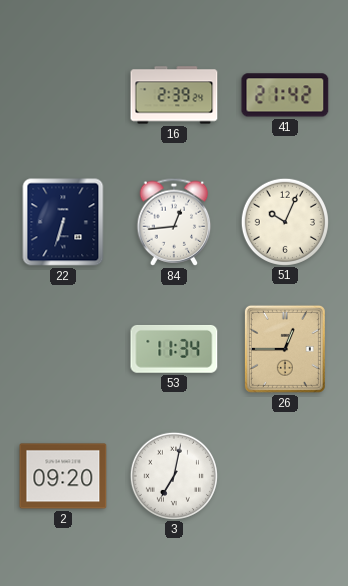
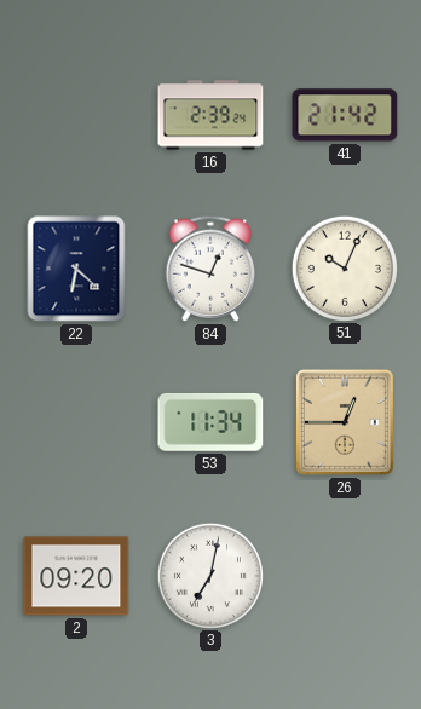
22: 6:33 -> 6:22
84: 12:44 -> 12:48
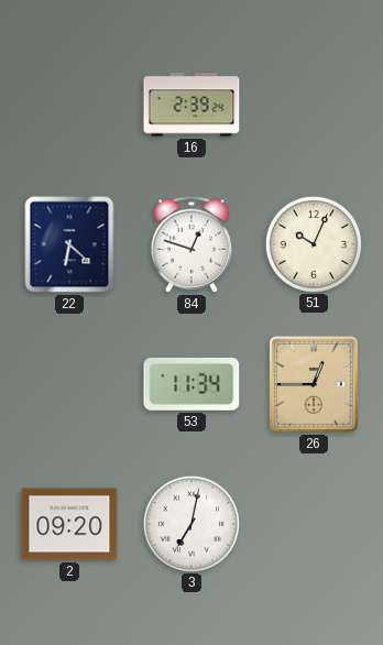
41: 21:42 -> none
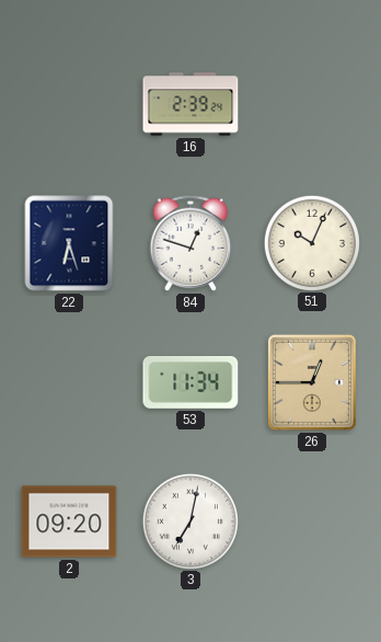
22: 6:22 -> 6:27
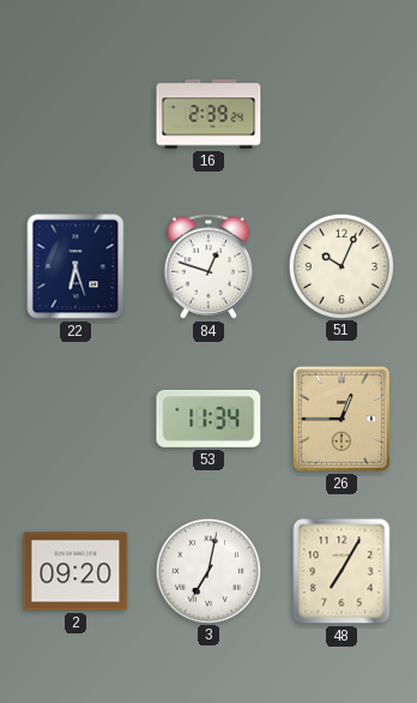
48: none -> 7:05
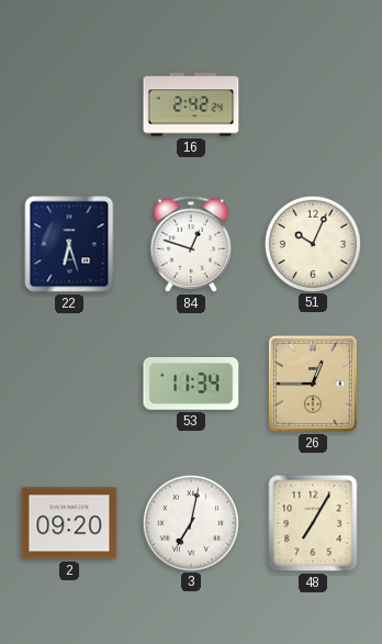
16: 2:39 -> 2:42
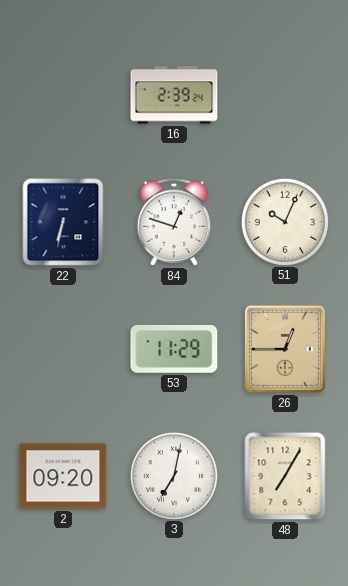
16: 2:42 -> 2:39
22: 6:27 -> 6:32
53: 11:34 -> 11:29
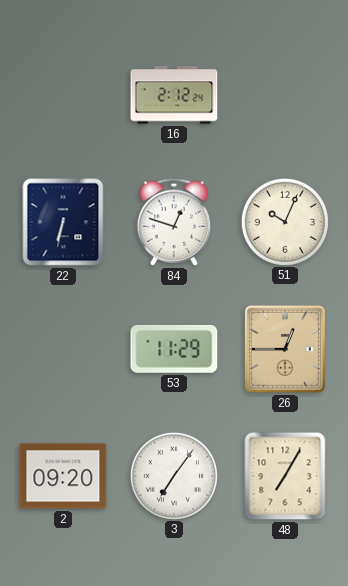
16: 2:39 -> 2:12
3: 7:02 -> 7:06
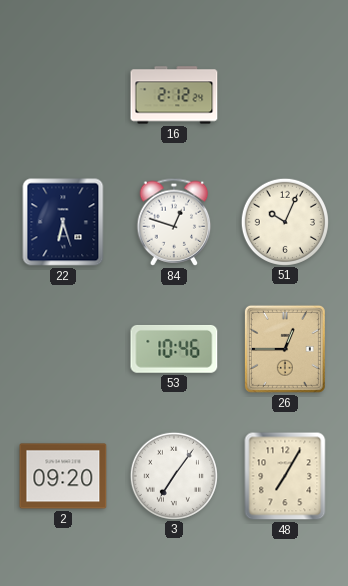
22: 6:32 -> 6:27
53: 11:29 -> 10:46
